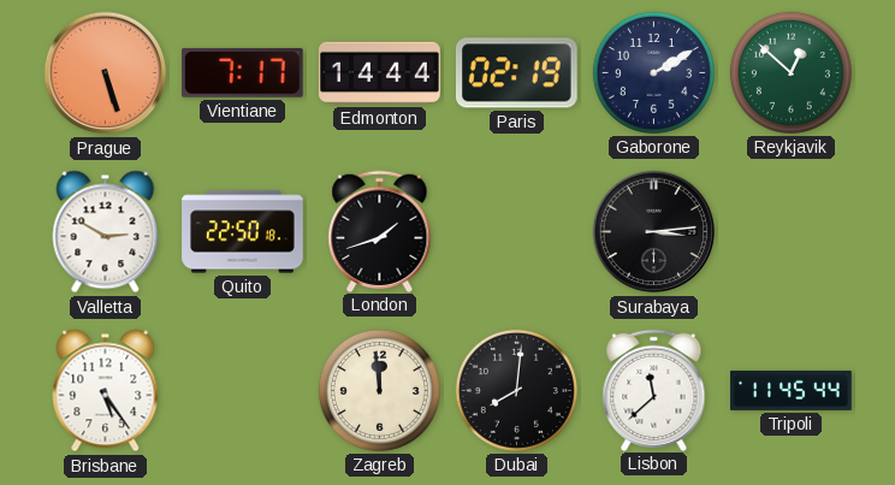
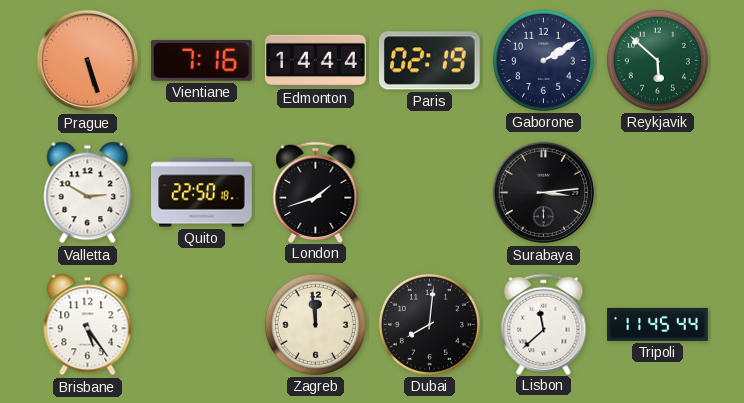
Vientiane: 7:17 -> 7:16
Reykjavik: 12:52 -> 5:52
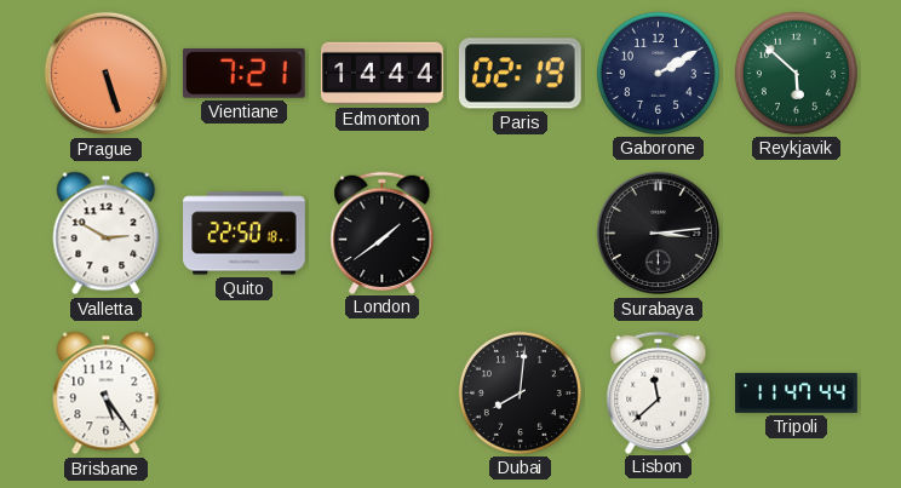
Vientiane: 7:16 -> 7:21
London: 1:42 -> 1:39
Zagreb: 11:59 -> none
Tripoli: 11:45 -> 11:47
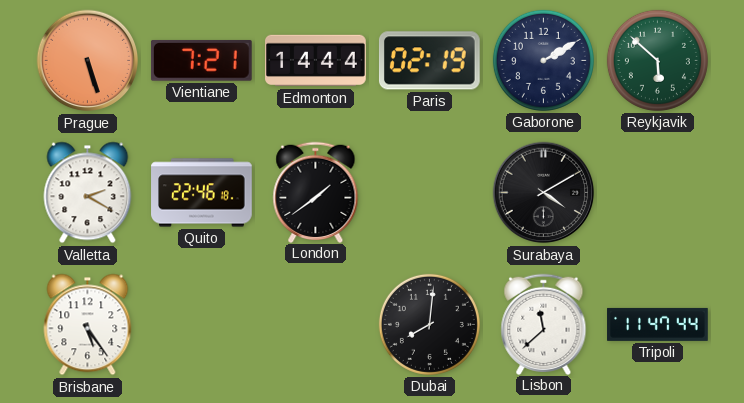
Valletta: 2:50 -> 2:20
Quito: 22:50 -> 22:46
Surabaya: 3:14 -> 4:10
